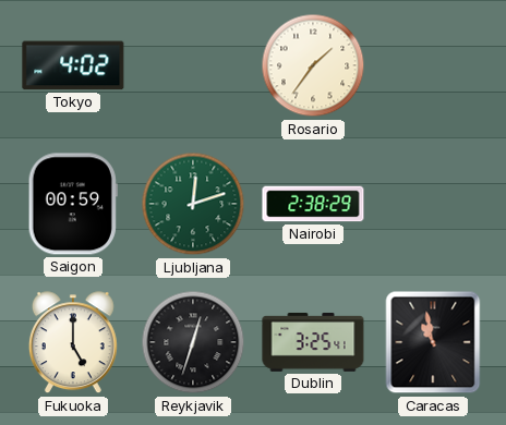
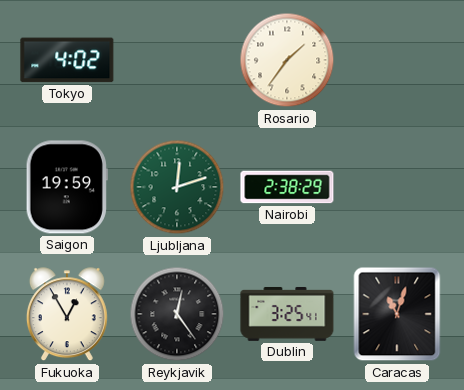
Saigon: 00:59 -> 19:59
Fukuoka: 5:00 -> 12:55
Reykjavik: 12:33 -> 12:24
Caracas: 10:58 -> 11:03
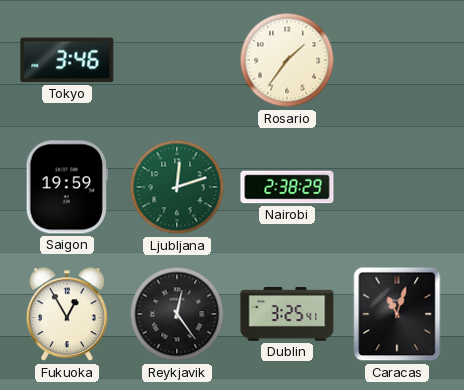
Tokyo: 4:02 -> 3:46
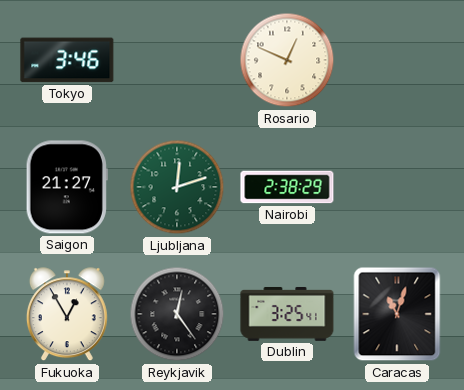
Rosario: 1:36 -> 12:49
Saigon: 19:59 -> 21:27
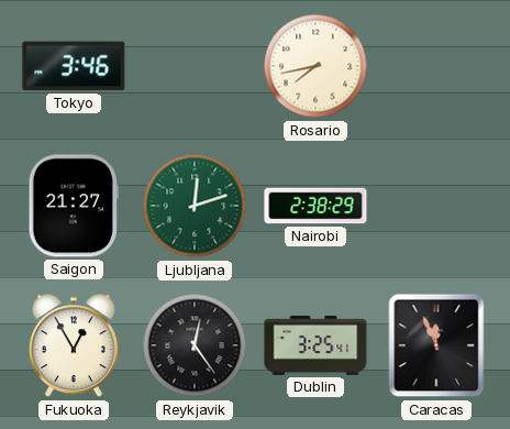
Rosario: 12:49 -> 7:43
Caracas: 11:03 -> 11:56
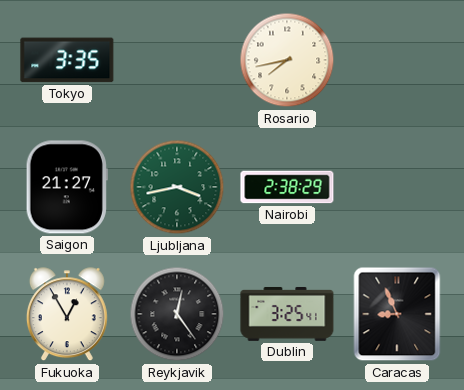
Tokyo: 3:46 -> 3:35
Ljubljana: 12:12 -> 3:43
Caracas: 11:56 -> 8:56
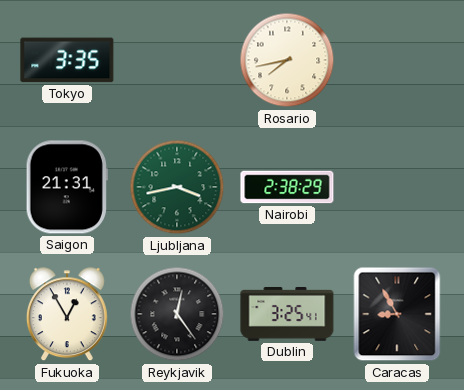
Saigon: 21:27 -> 21:31
Caracas: 8:56 -> 8:55
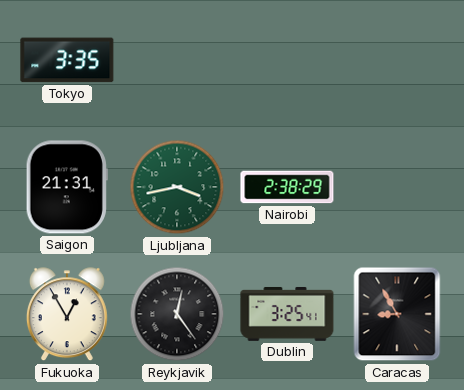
Rosario: 7:43 -> none
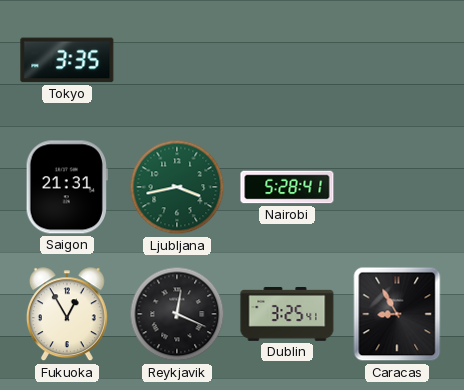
Nairobi: 2:38 -> 5:28
Reykjavik: 12:24 -> 12:19
